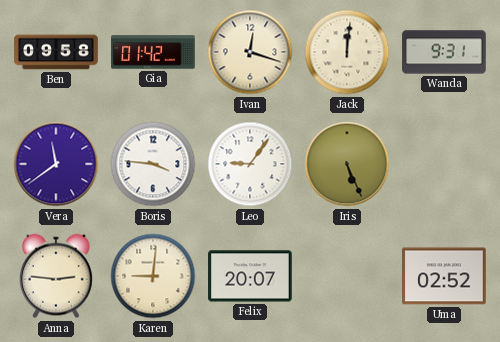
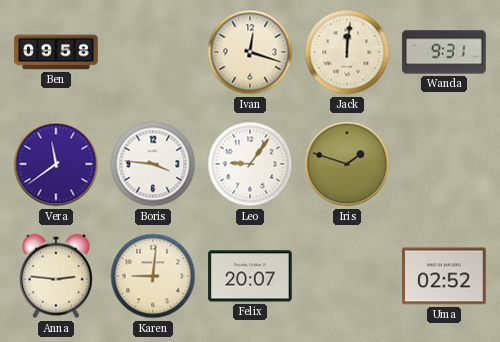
Gia: 01:42 -> none
Iris: 5:26 -> 1:48
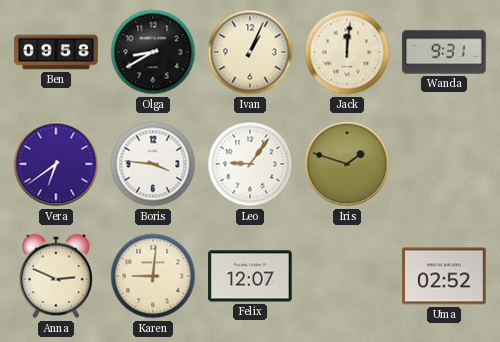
Olga: none -> 8:40
Ivan: 12:18 -> 1:04
Vera: 11:39 -> 6:39
Anna: 2:46 -> 2:49
Felix: 20:07 -> 12:07
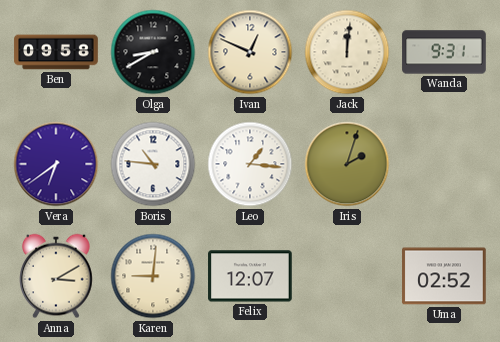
Ivan: 1:04 -> 12:49
Boris: 3:46 -> 10:46
Leo: 9:06 -> 1:16
Iris: 1:48 -> 2:03
Anna: 2:49 -> 3:10
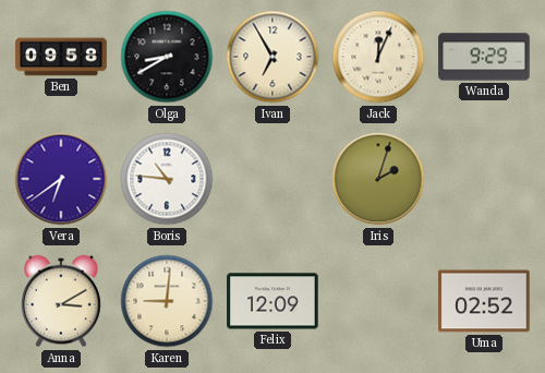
Ivan: 12:49 -> 6:55
Jack: 12:01 -> 12:04
Wanda: 9:31 -> 9:29
Leo: 1:16 -> none
Felix: 12:07 -> 12:09
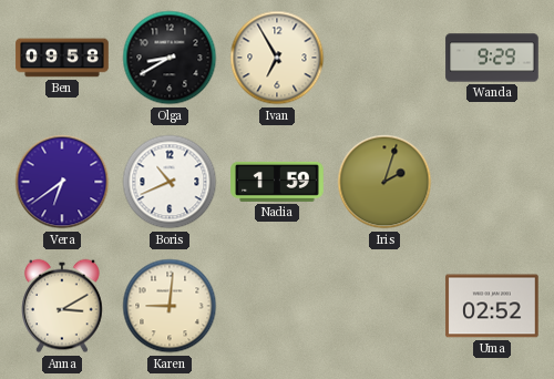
Jack: 12:04 -> none
Boris: 10:46 -> 10:41
Nadia: none -> 1:59
Felix: 12:09 -> none
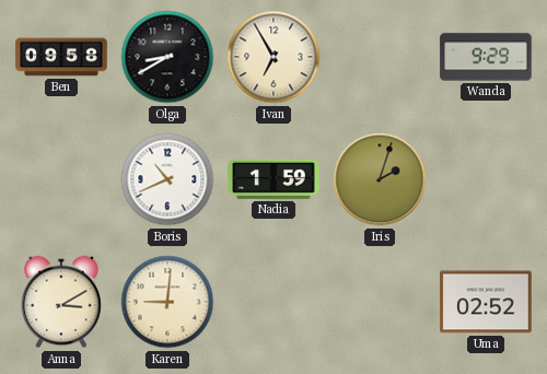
Vera: 6:39 -> none
